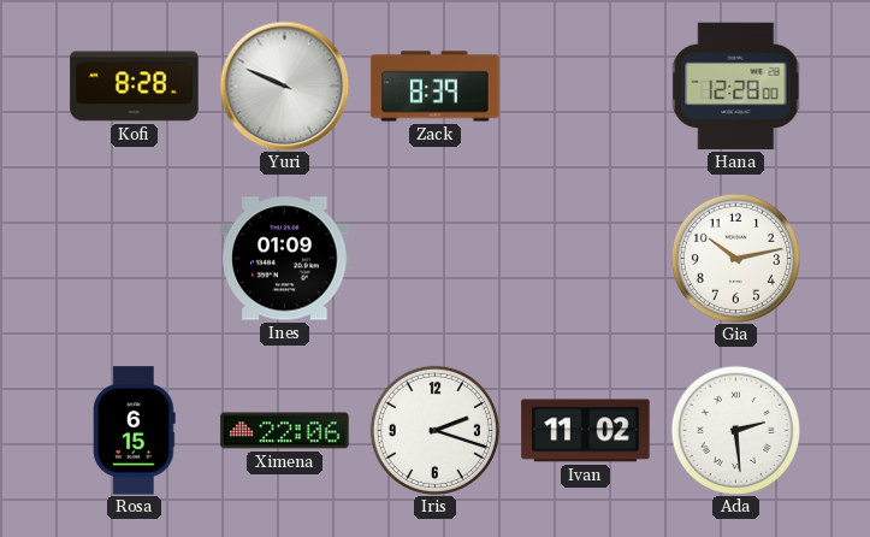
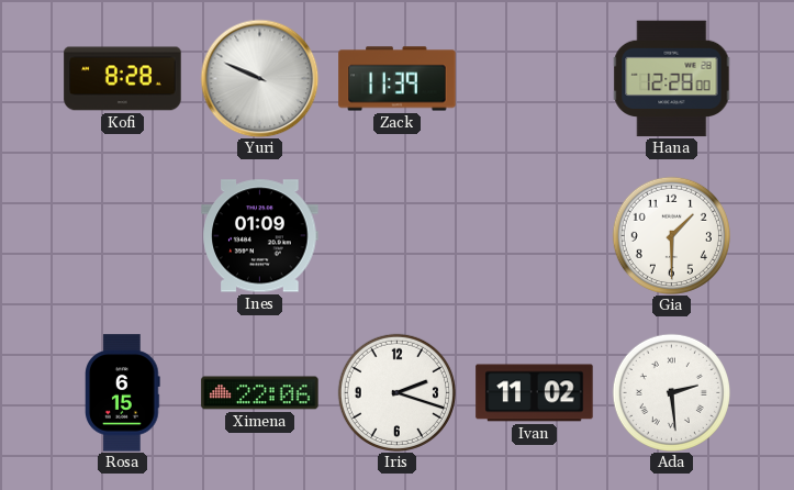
Zack: 8:39 -> 11:39
Gia: 10:13 -> 1:30
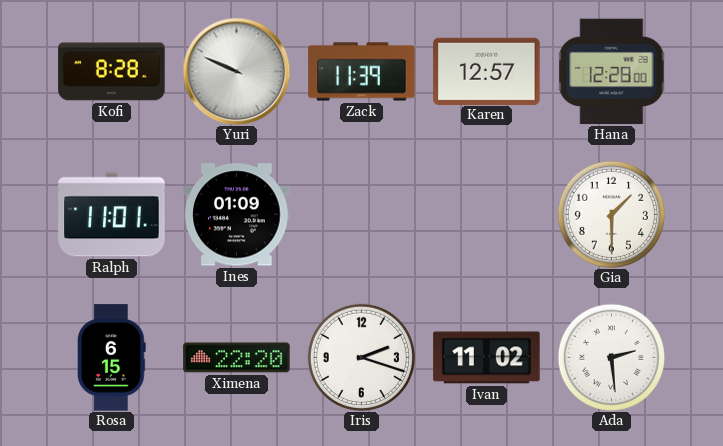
Karen: none -> 12:57
Ralph: none -> 11:01
Ximena: 22:06 -> 22:20
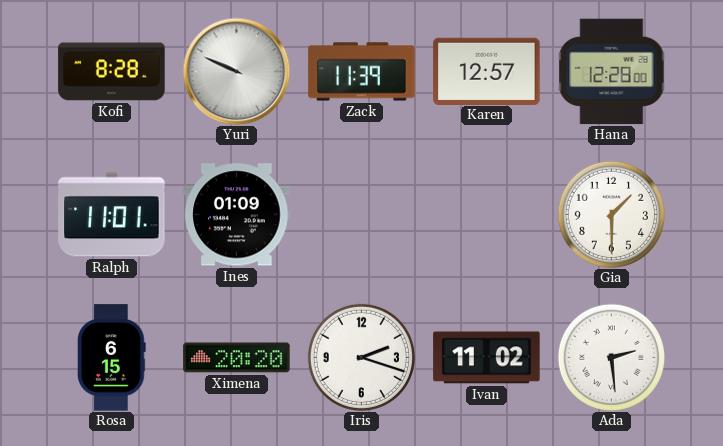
Ximena: 22:20 -> 20:20
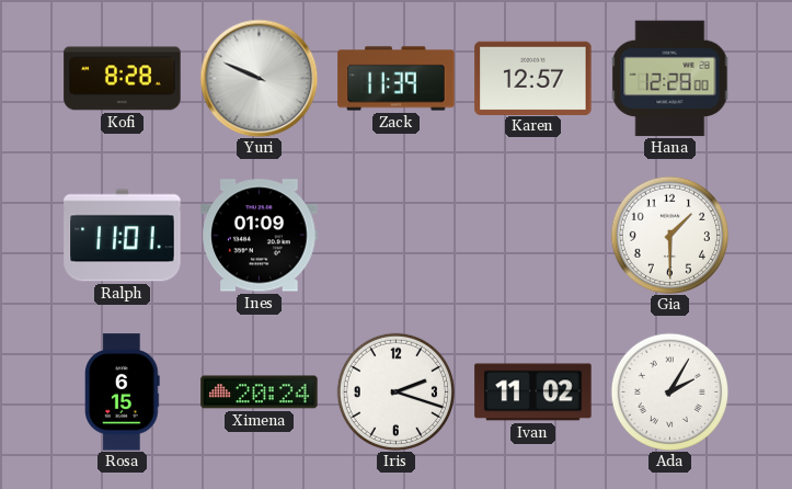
Ximena: 20:20 -> 20:24
Ada: 2:29 -> 2:05
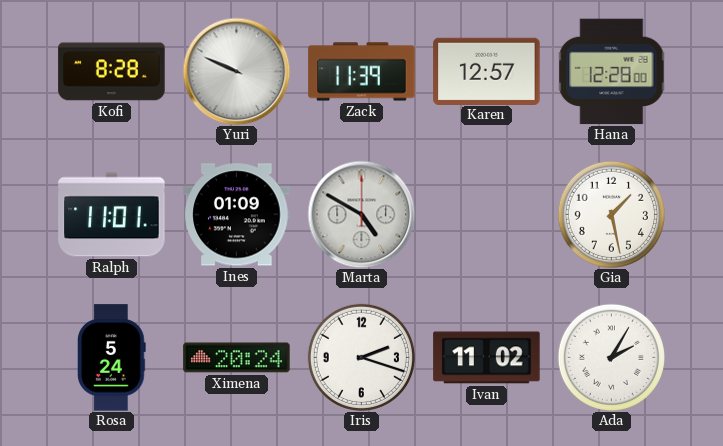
Marta: none -> 4:50
Gia: 1:30 -> 1:28
Rosa: 6:15 -> 5:24
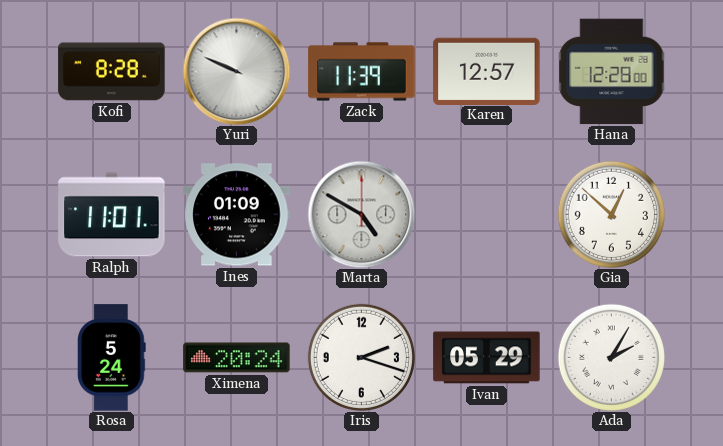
Gia: 1:28 -> 12:52
Ivan: 11:02 -> 05:29
